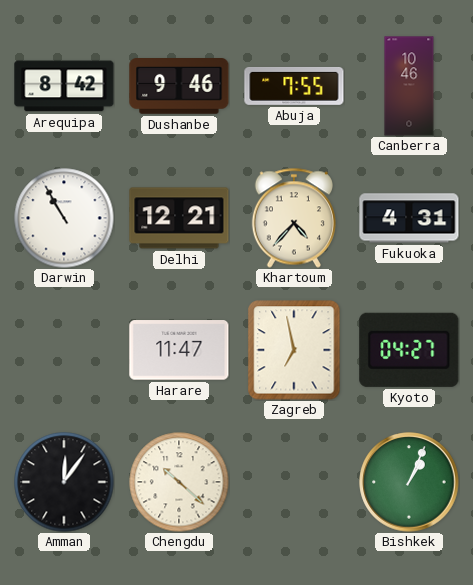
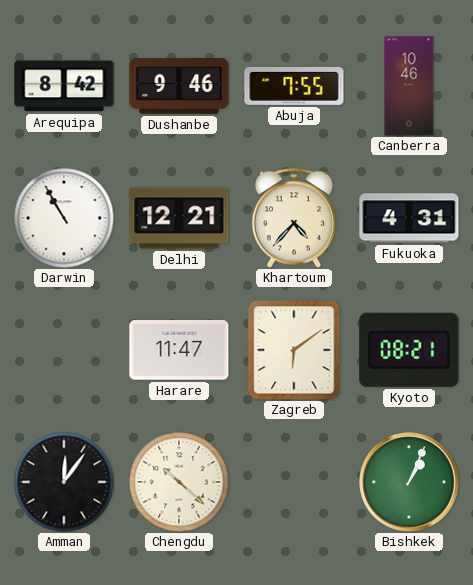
Zagreb: 6:58 -> 6:09
Kyoto: 04:27 -> 08:21
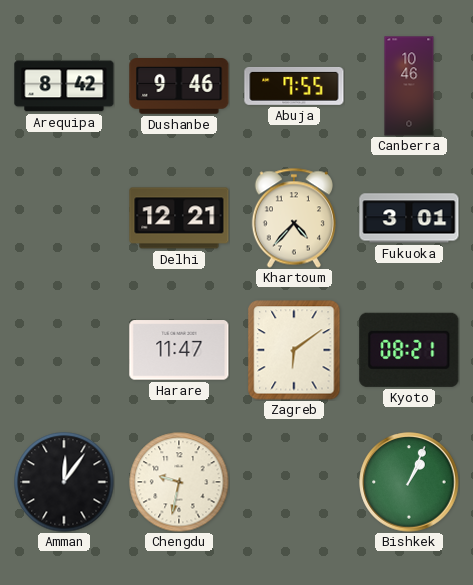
Darwin: 10:55 -> none
Fukuoka: 4:31 -> 3:01
Chengdu: 10:22 -> 9:32
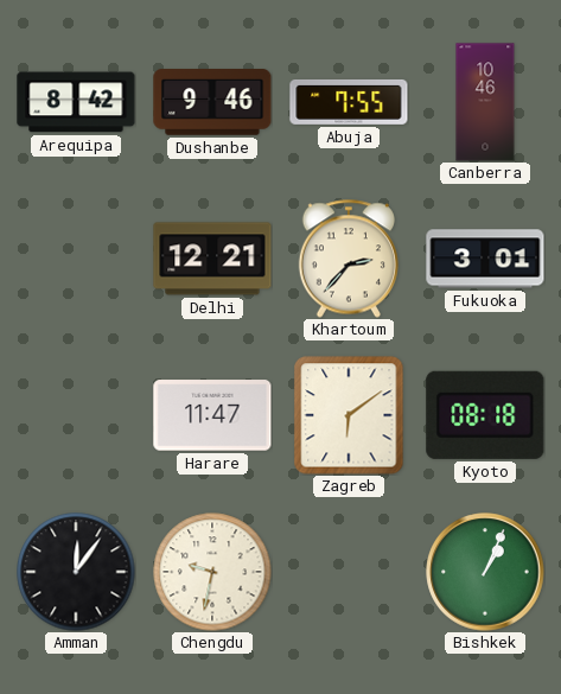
Khartoum: 4:37 -> 2:37
Kyoto: 08:21 -> 08:18
